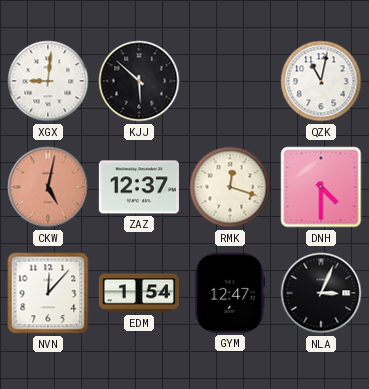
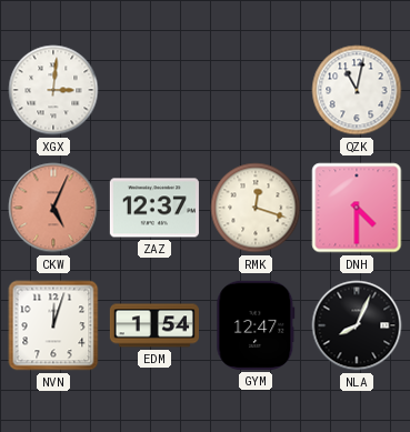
XGX: 9:01 -> 3:01
KJJ: 5:52 -> none
CKW: 5:02 -> 5:04
NVN: 12:07 -> 12:03
NLA: 3:04 -> 8:04
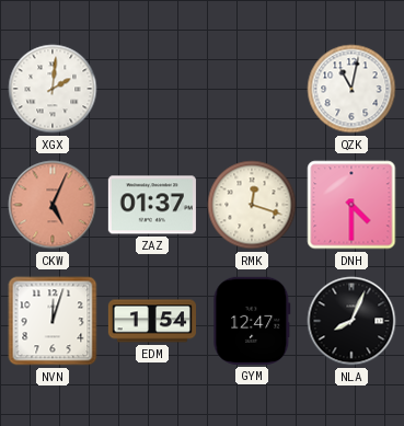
XGX: 3:01 -> 2:01
ZAZ: 12:37 -> 01:37
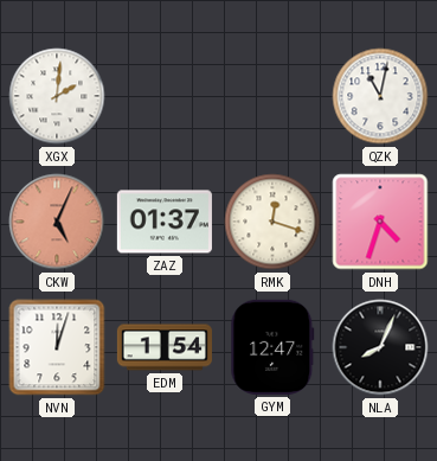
DNH: 4:30 -> 4:33
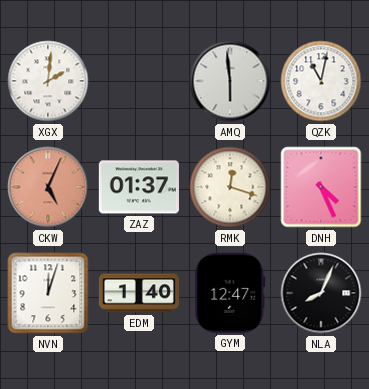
AMQ: none -> 5:59
DNH: 4:33 -> 4:26
EDM: 1:54 -> 1:40
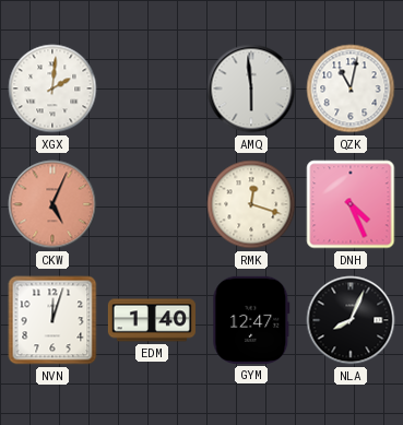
ZAZ: 01:37 -> none
